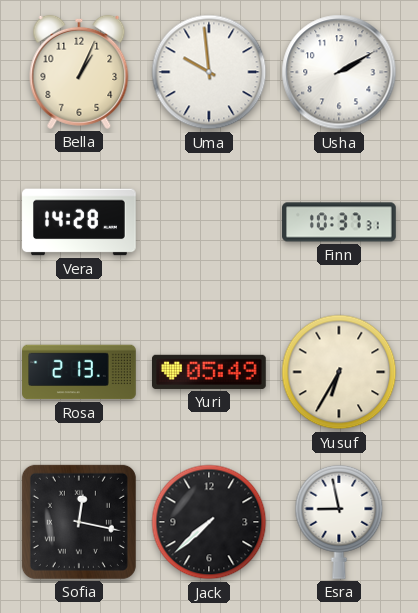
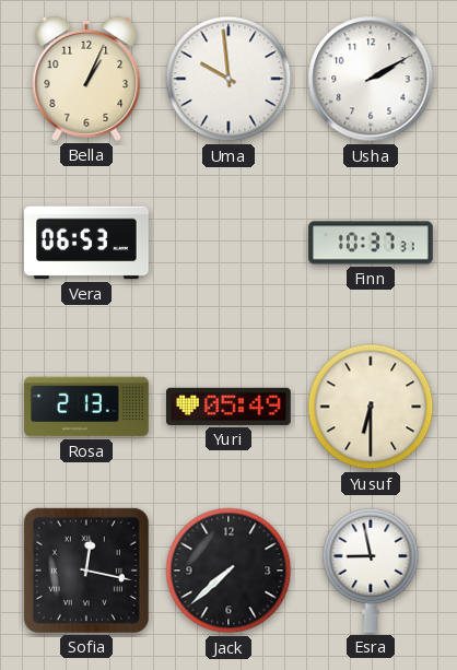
Vera: 14:28 -> 06:53
Yusuf: 6:35 -> 6:30
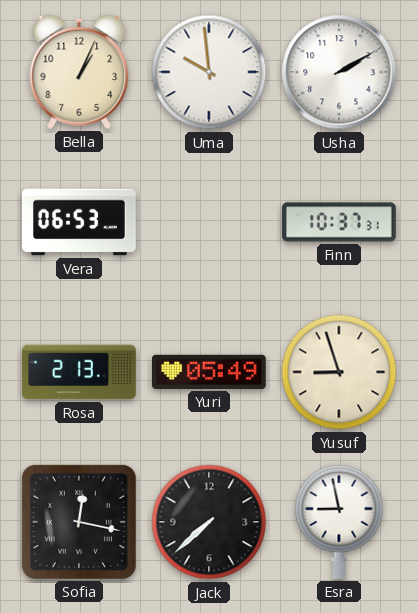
Yusuf: 6:30 -> 8:57
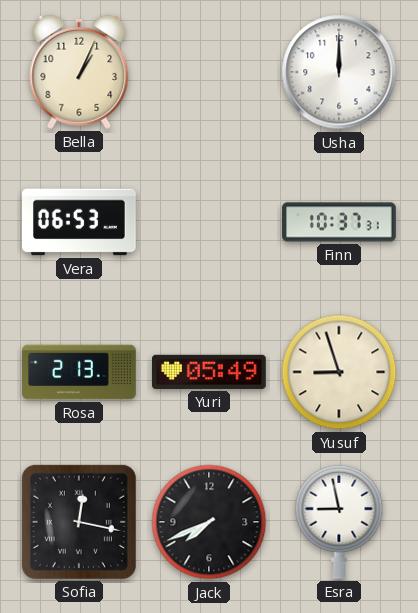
Uma: 9:59 -> none
Usha: 2:10 -> 12:00
Jack: 7:38 -> 7:41
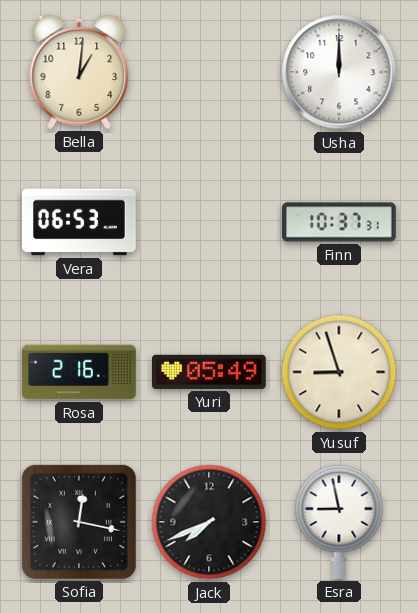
Bella: 1:04 -> 1:01
Rosa: 2:13 -> 2:16
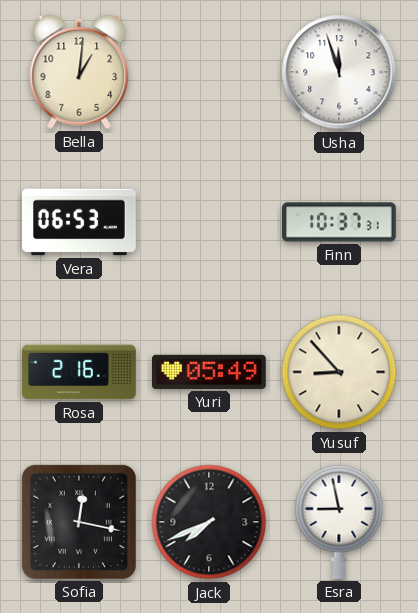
Usha: 12:00 -> 11:57
Yusuf: 8:57 -> 8:53
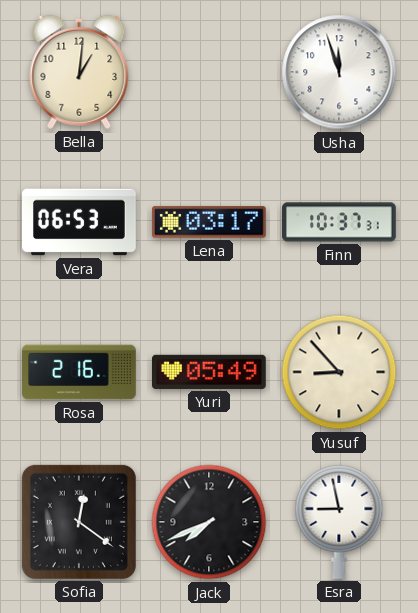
Lena: none -> 03:17
Sofia: 12:17 -> 12:21
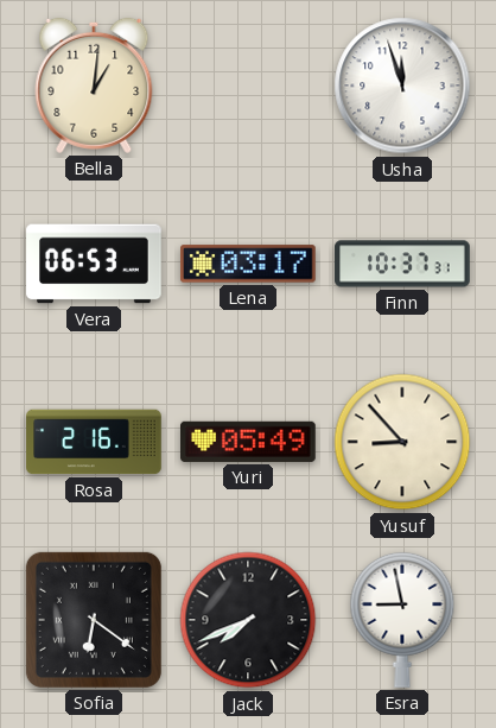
Sofia: 12:21 -> 6:21
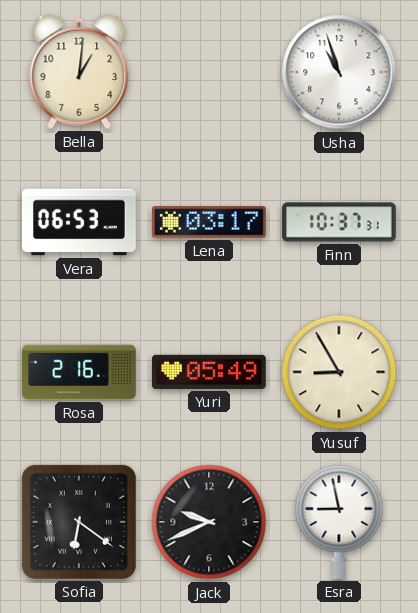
Usha: 11:57 -> 10:57
Yusuf: 8:53 -> 8:55
Jack: 7:41 -> 9:41
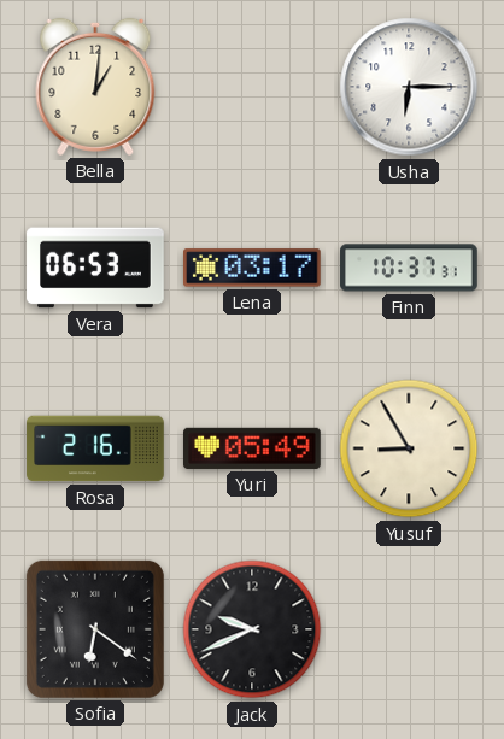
Usha: 10:57 -> 6:15
Esra: 8:58 -> none
